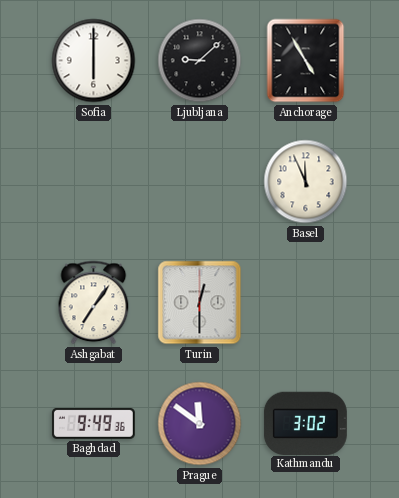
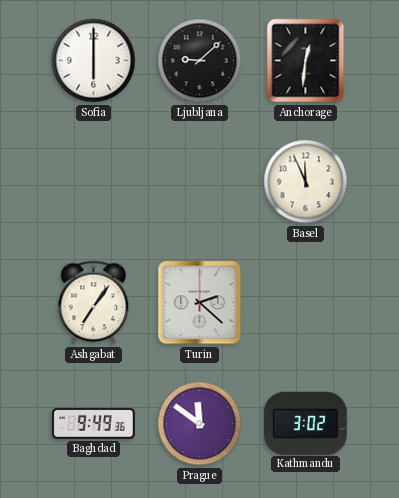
Anchorage: 4:55 -> 12:31
Turin: 12:30 -> 2:22
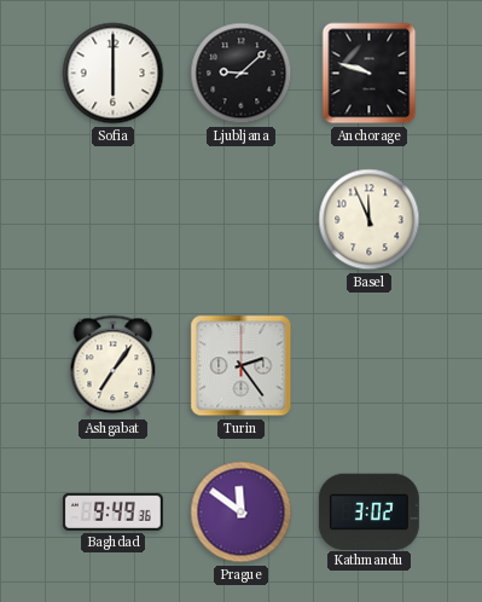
Anchorage: 12:31 -> 9:48
Turin: 2:22 -> 2:24
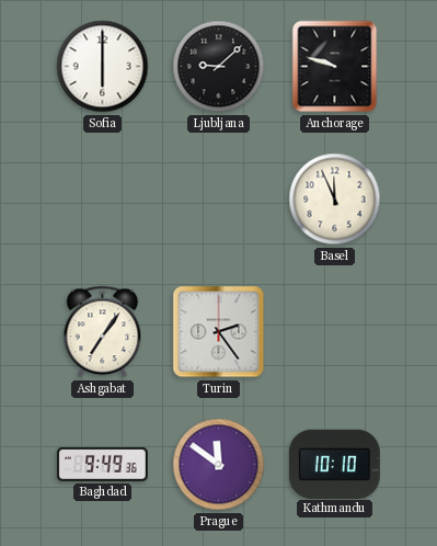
Kathmandu: 3:02 -> 10:10
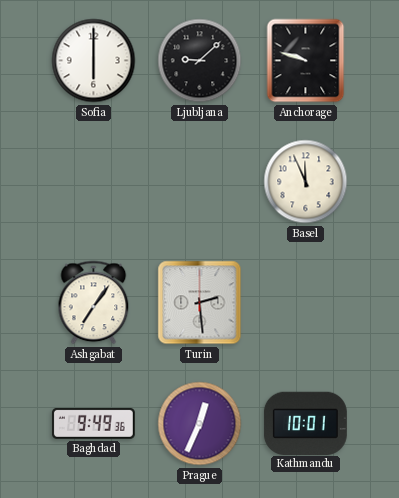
Turin: 2:24 -> 2:29
Prague: 11:51 -> 12:34
Kathmandu: 10:10 -> 10:01
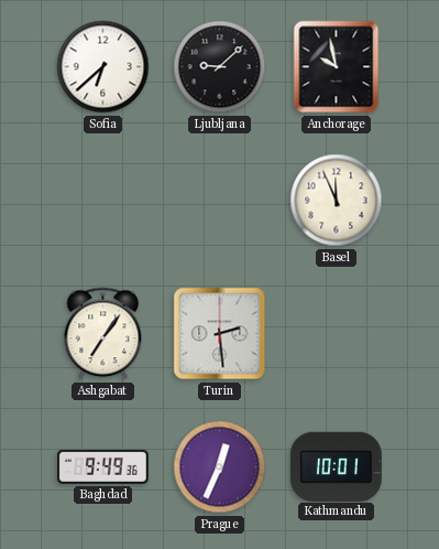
Sofia: 6:00 -> 6:38
Anchorage: 9:48 -> 9:58
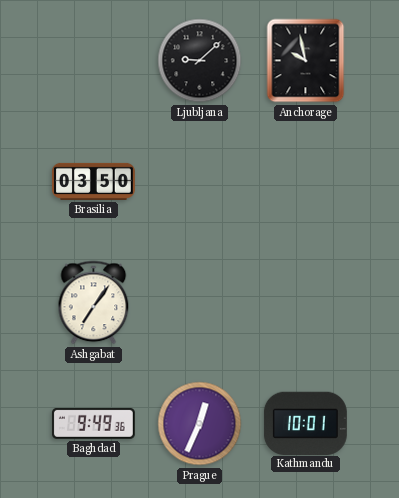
Sofia: 6:38 -> none
Brasilia: none -> 03:50
Basel: 11:56 -> none
Turin: 2:29 -> none
